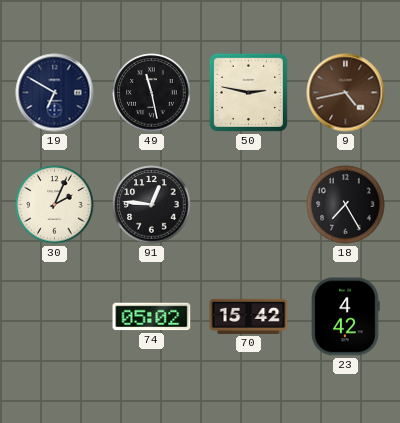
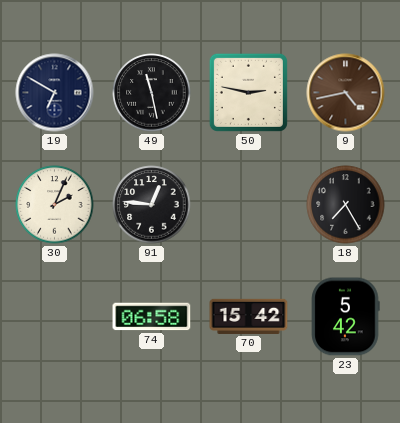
74: 05:02 -> 06:58
23: 4:42 -> 5:42
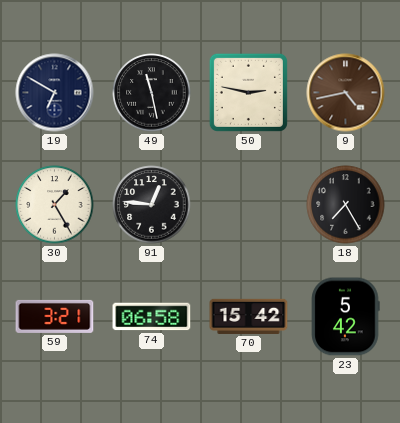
30: 2:04 -> 1:25
59: none -> 3:21
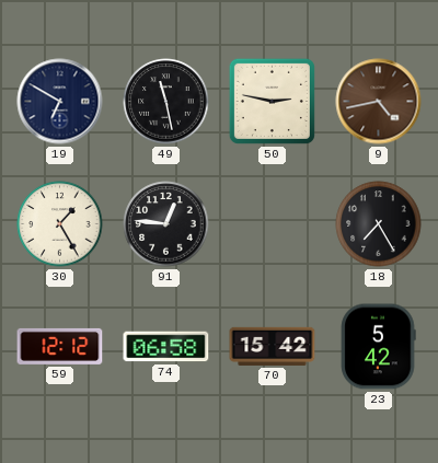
59: 3:21 -> 12:12
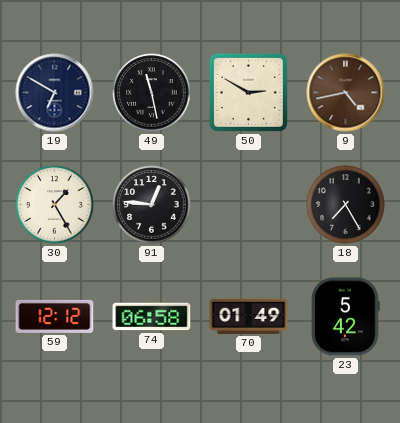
50: 2:47 -> 2:50
70: 15:42 -> 01:49
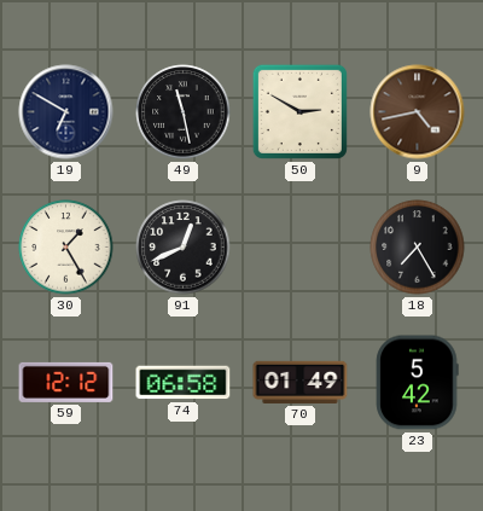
91: 12:46 -> 12:41
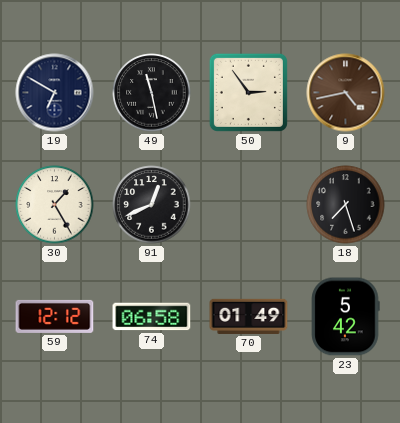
50: 2:50 -> 2:54
18: 7:25 -> 7:27
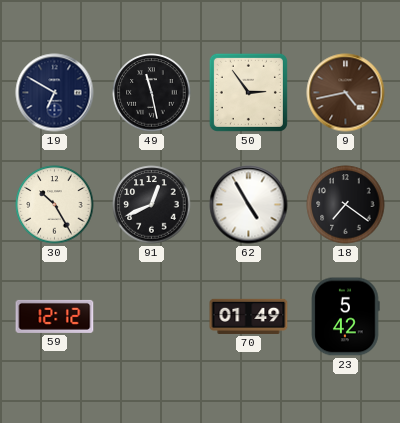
30: 1:25 -> 10:25
62: none -> 4:55
18: 7:27 -> 7:21
74: 06:58 -> none
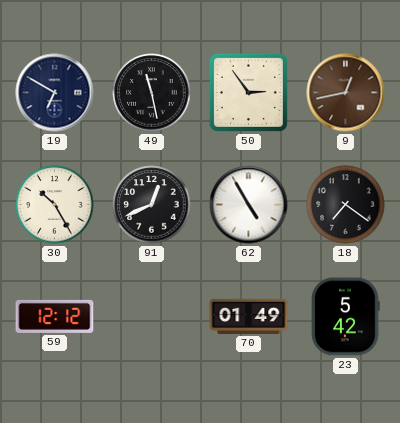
9: 4:43 -> 12:43
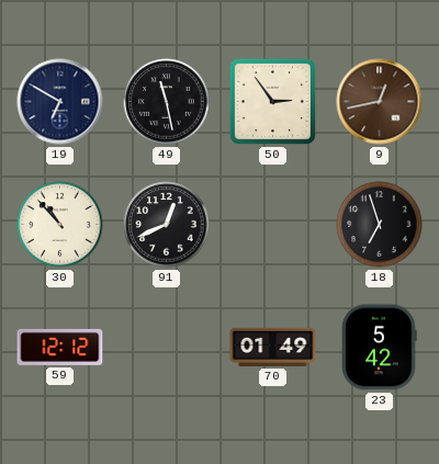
30: 10:25 -> 10:53
62: 4:55 -> none
18: 7:21 -> 6:57
